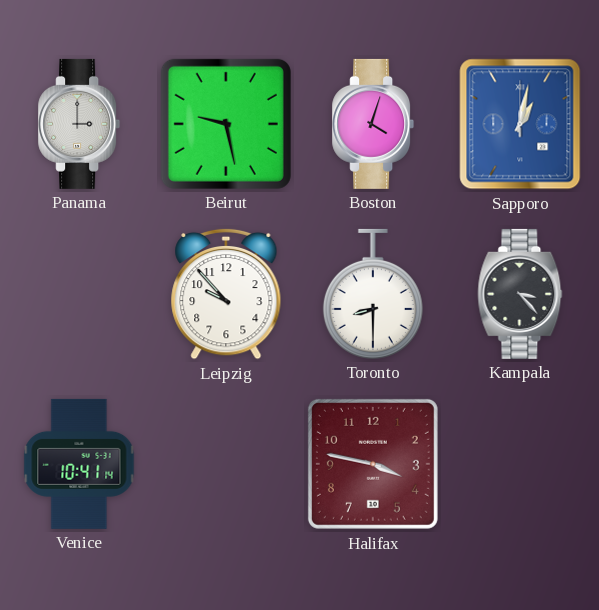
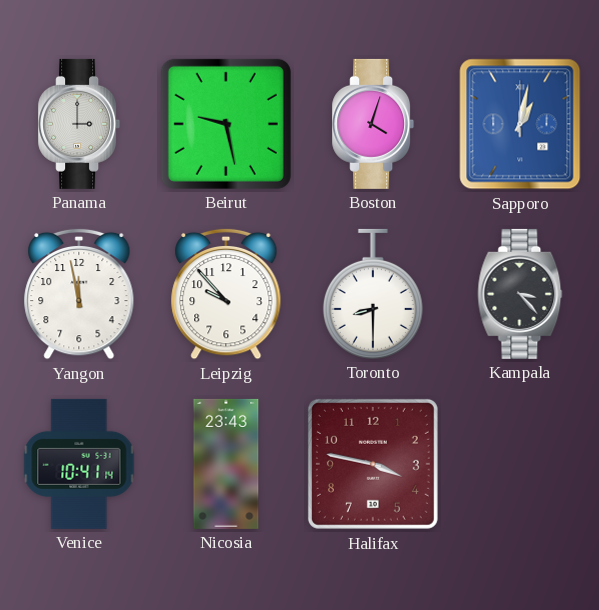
Yangon: none -> 11:58
Nicosia: none -> 23:43
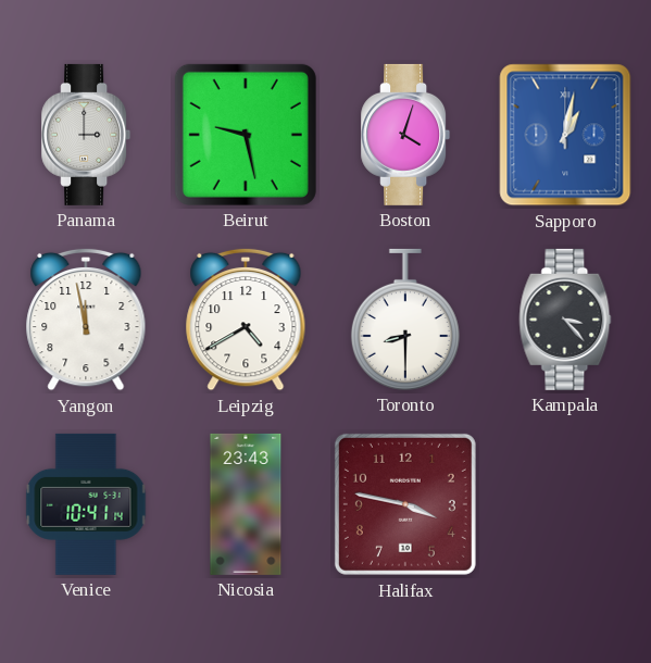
Leipzig: 9:53 -> 4:40
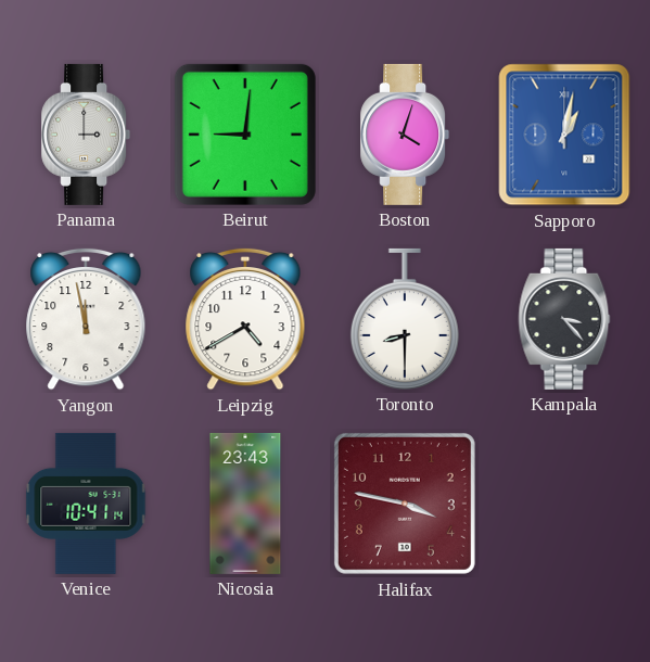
Beirut: 9:28 -> 9:01
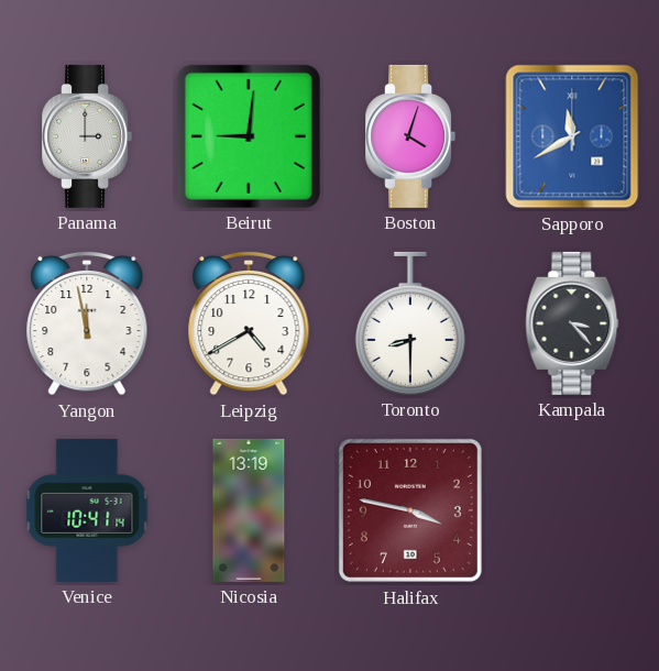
Sapporo: 1:02 -> 11:40
Nicosia: 23:43 -> 13:19
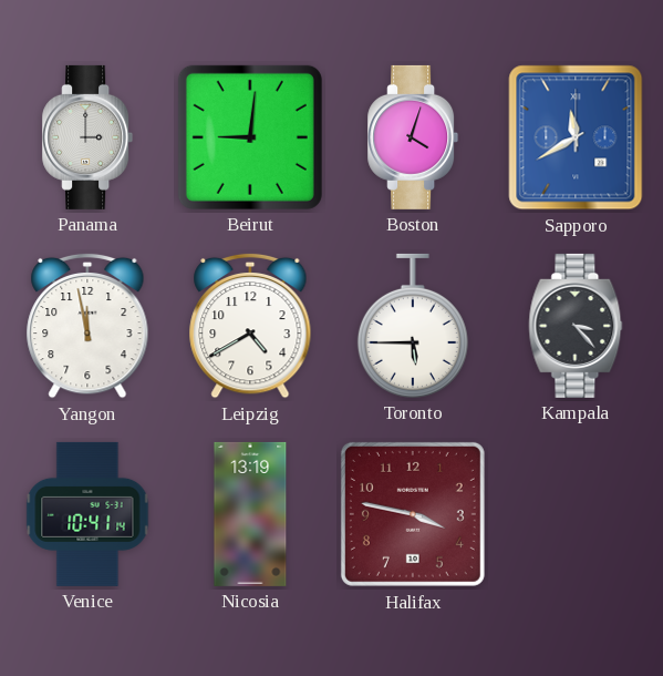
Toronto: 8:30 -> 5:45
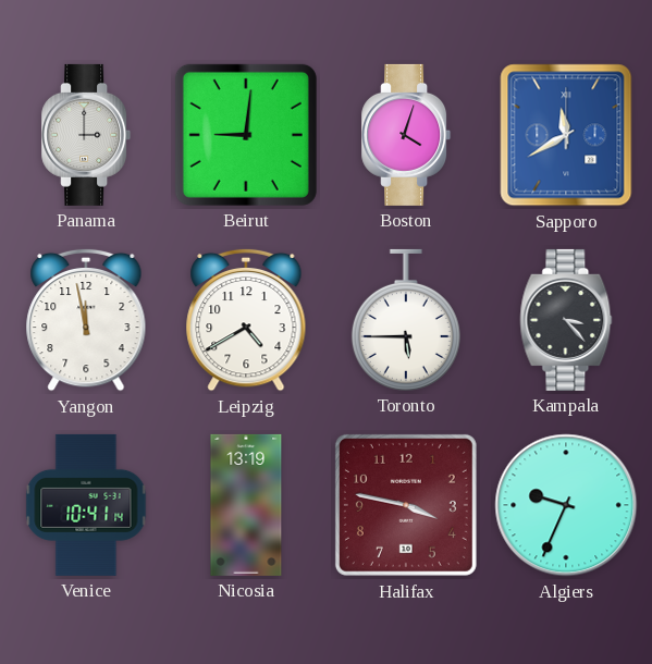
Algiers: none -> 9:34
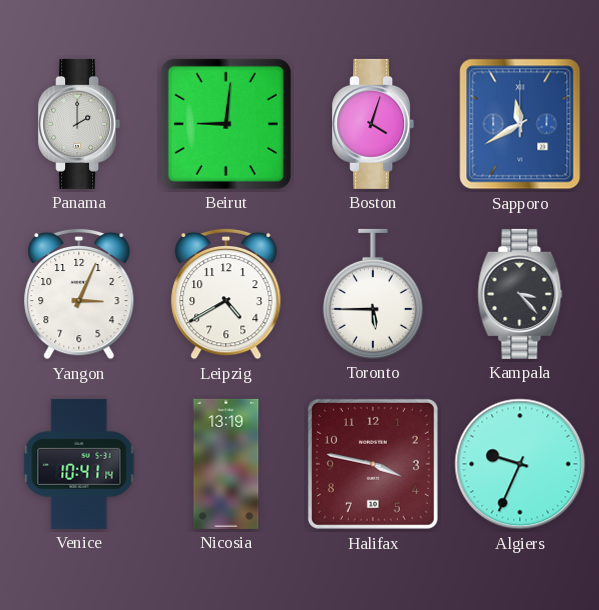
Panama: 3:00 -> 2:00
Yangon: 11:58 -> 3:04
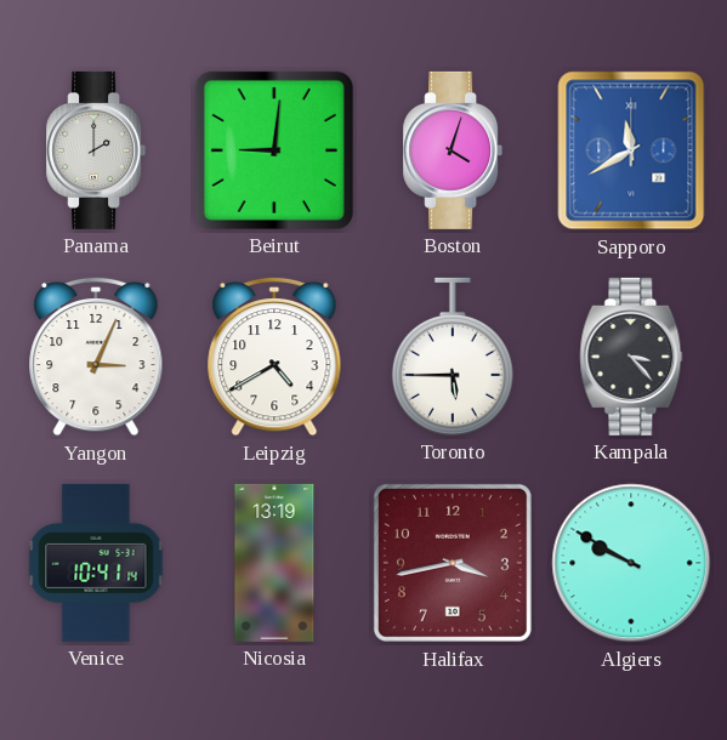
Halifax: 3:47 -> 3:43
Algiers: 9:34 -> 9:50
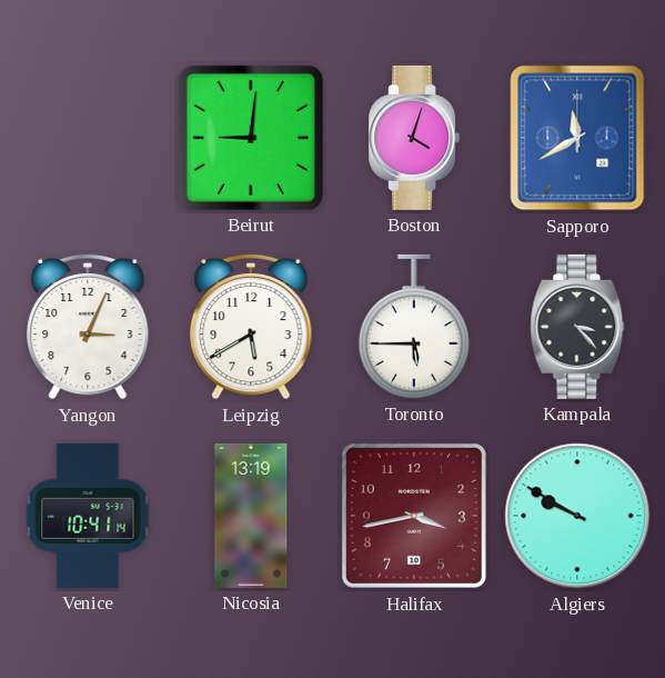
Panama: 2:00 -> none
Leipzig: 4:40 -> 5:40
